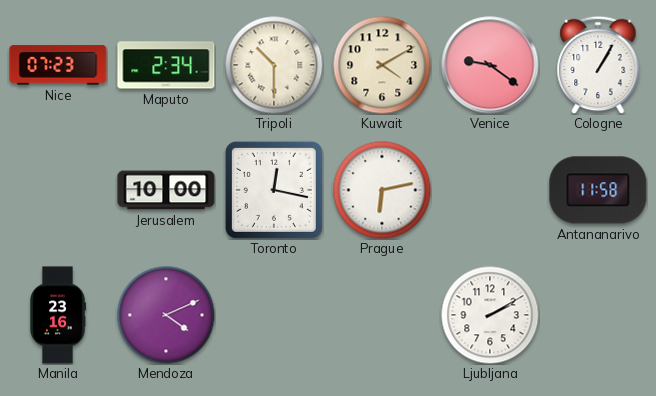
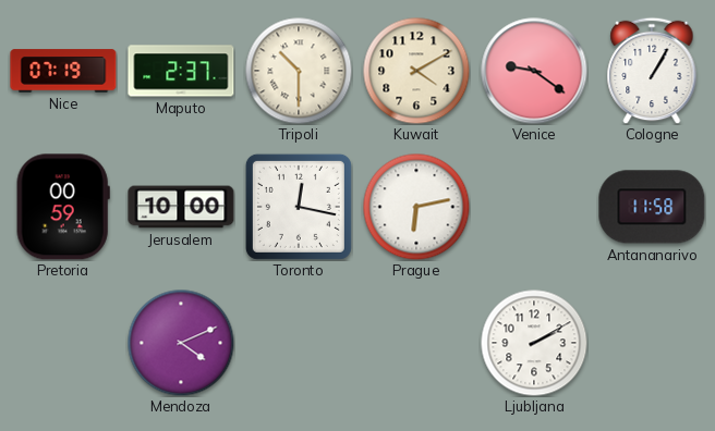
Nice: 07:23 -> 07:19
Maputo: 2:34 -> 2:37
Pretoria: none -> 00:59
Manila: 23:16 -> none
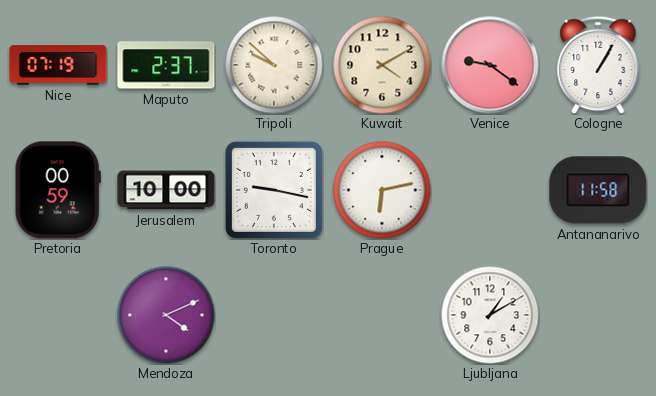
Tripoli: 10:30 -> 9:52
Toronto: 12:17 -> 9:17
Ljubljana: 2:10 -> 1:10
